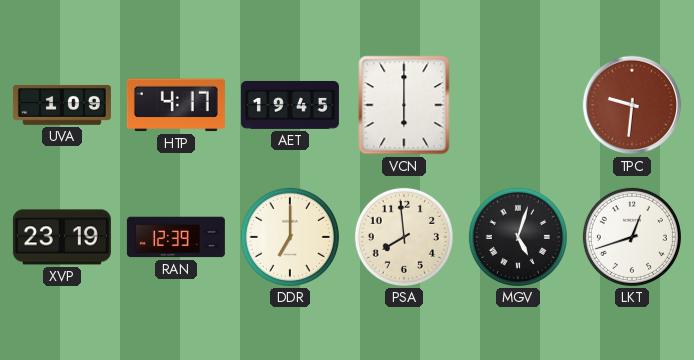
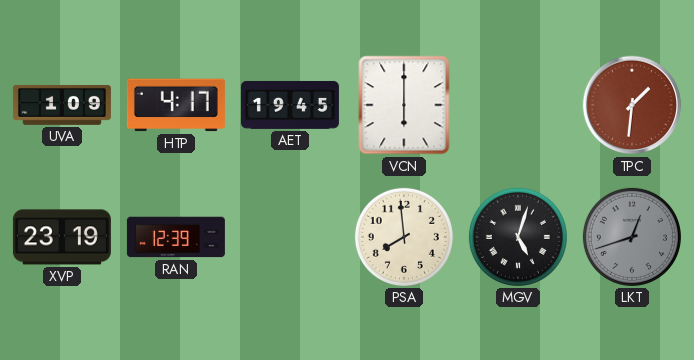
TPC: 9:31 -> 1:31
DDR: 7:00 -> none
LKT dial: white -> grey
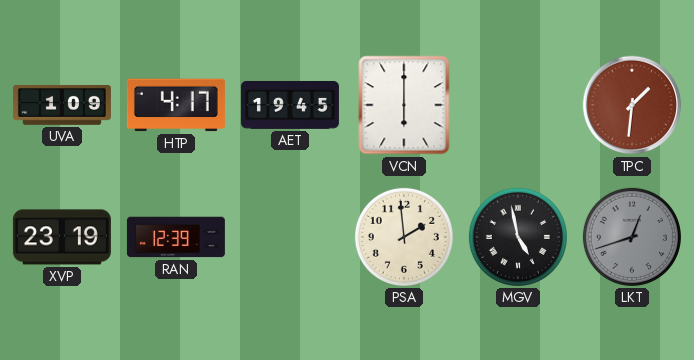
PSA: 7:59 -> 1:59
MGV: 5:03 -> 4:58
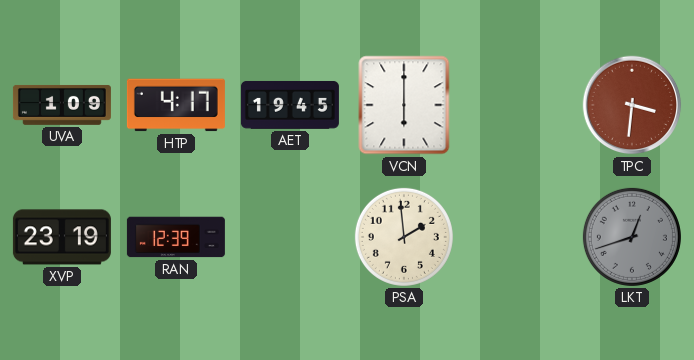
TPC: 1:31 -> 3:31
MGV: 4:58 -> none
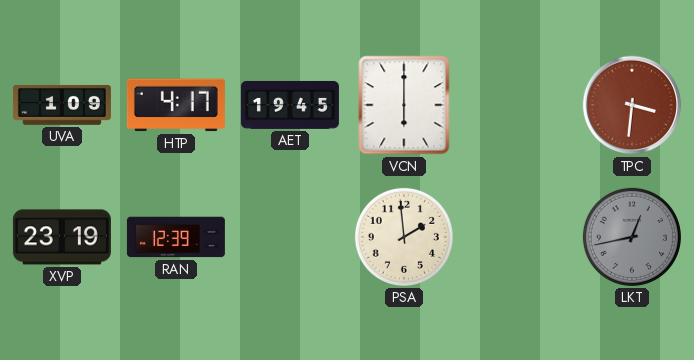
LKT: 12:42 -> 12:43
